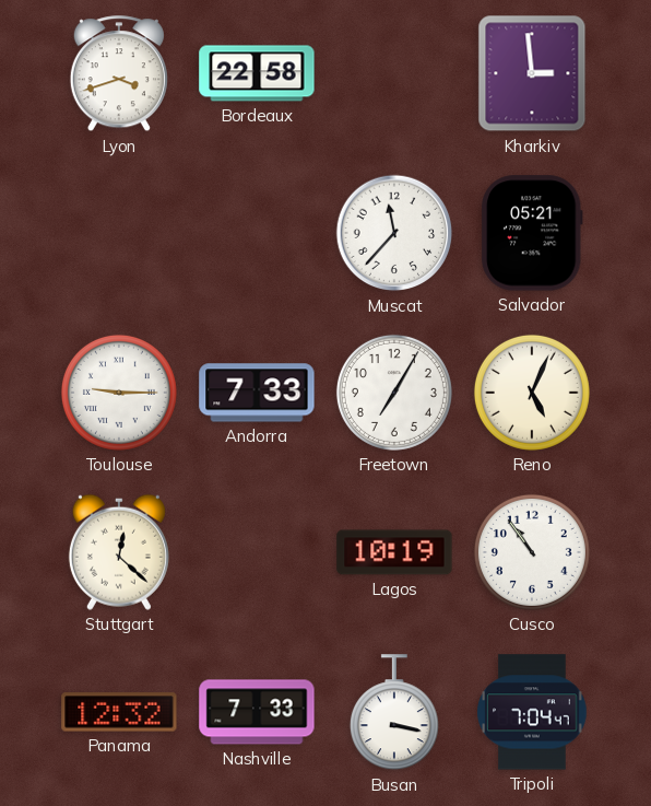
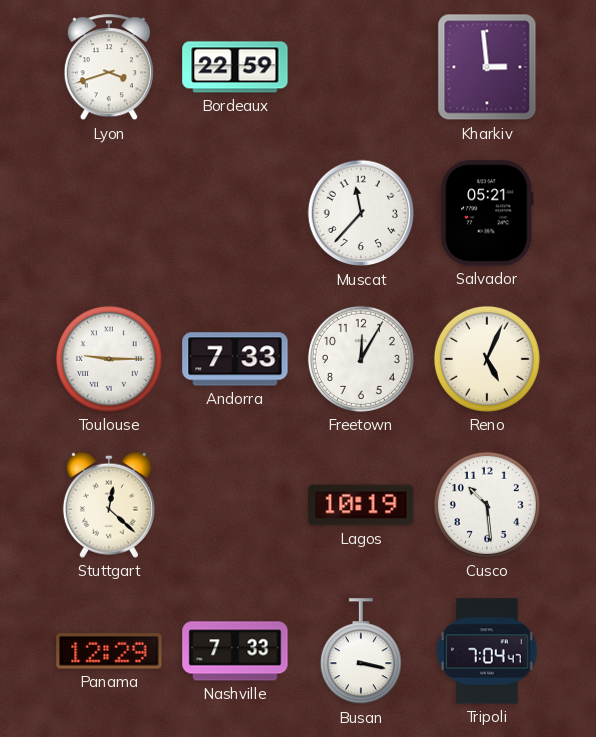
Bordeaux: 22:58 -> 22:59
Freetown: 7:05 -> 12:05
Cusco: 10:54 -> 10:29
Panama: 12:32 -> 12:29
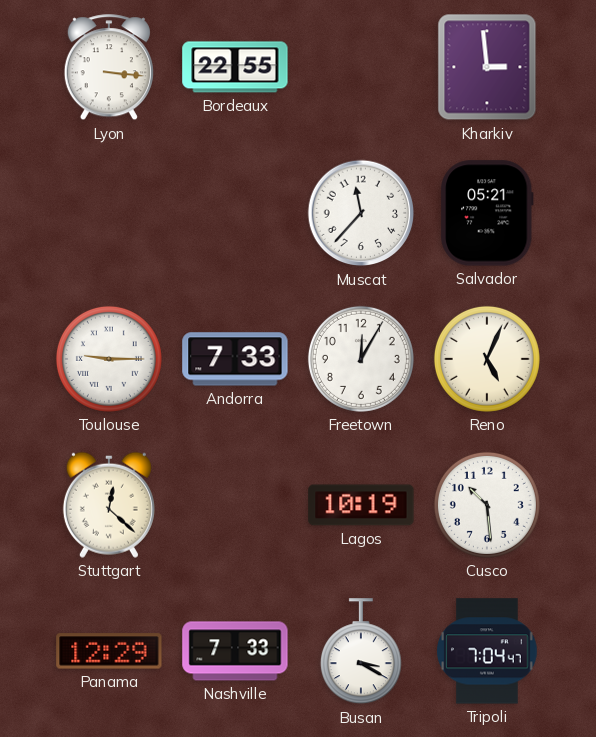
Lyon: 3:42 -> 3:16
Bordeaux: 22:59 -> 22:55
Busan: 3:17 -> 3:20
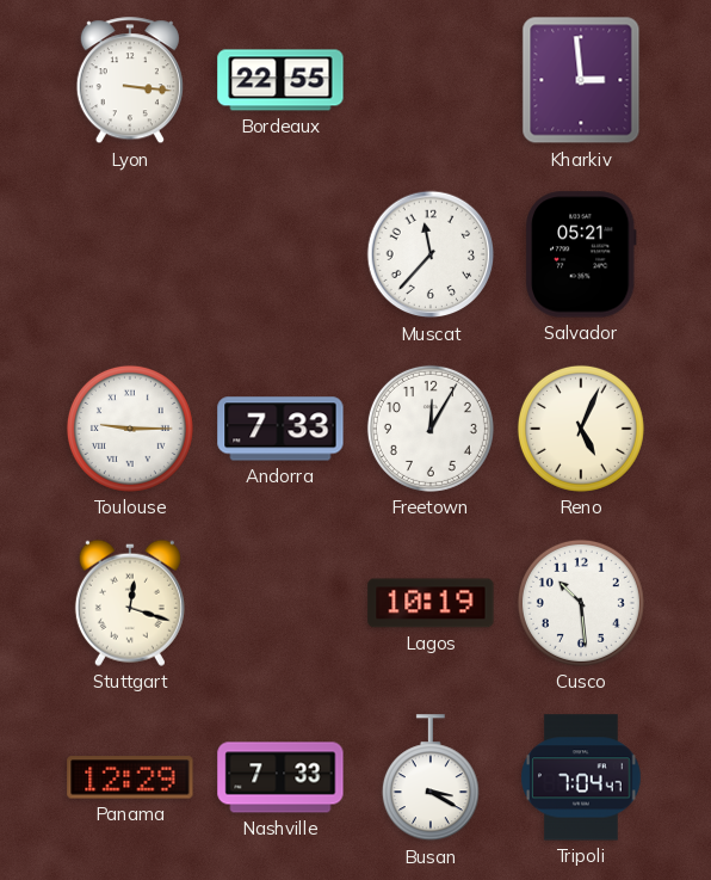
Stuttgart: 12:22 -> 12:18
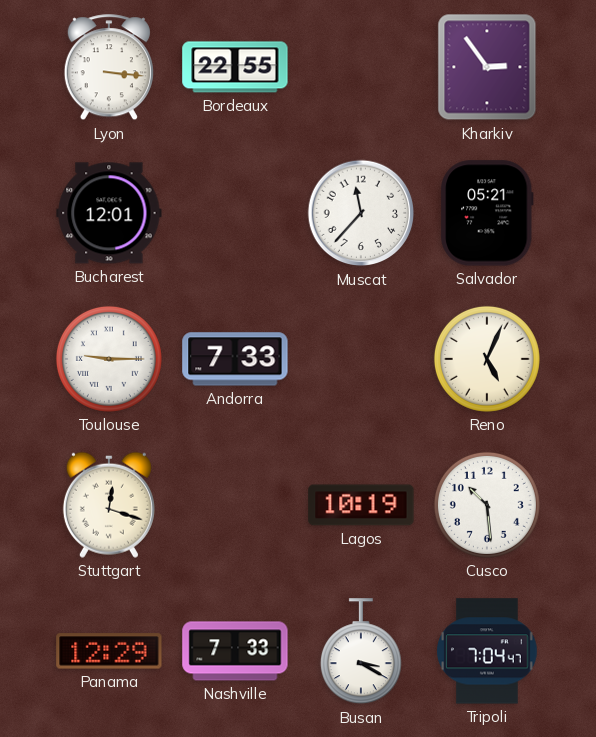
Kharkiv: 2:59 -> 2:54
Bucharest: none -> 12:01
Freetown: 12:05 -> none
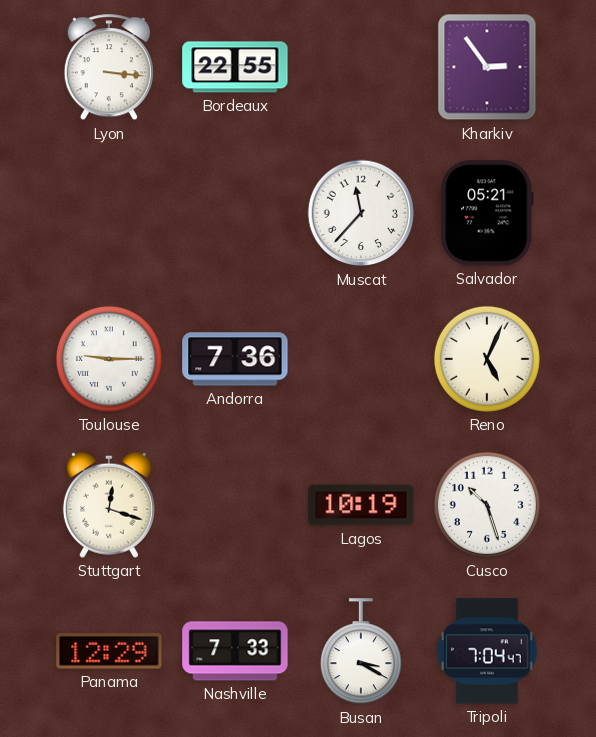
Bucharest: 12:01 -> none
Andorra: 7:33 -> 7:36
Cusco: 10:29 -> 10:27
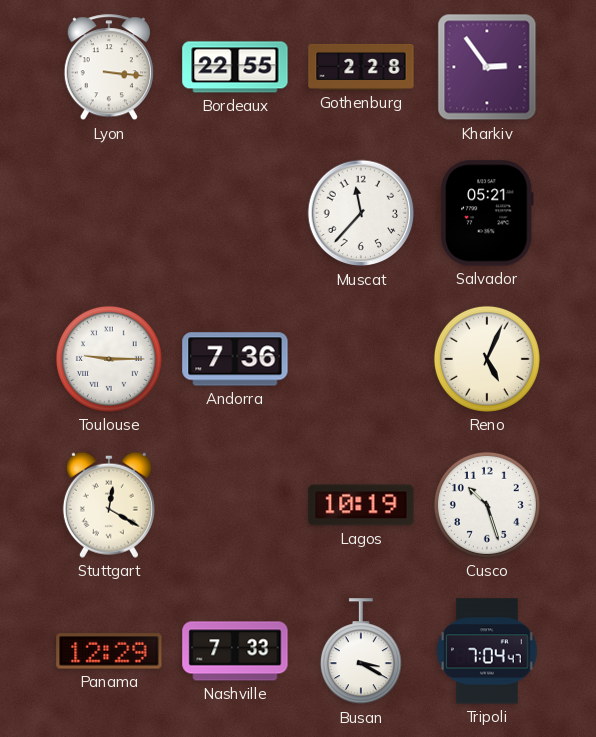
Gothenburg: none -> 2:28
Stuttgart: 12:18 -> 12:20
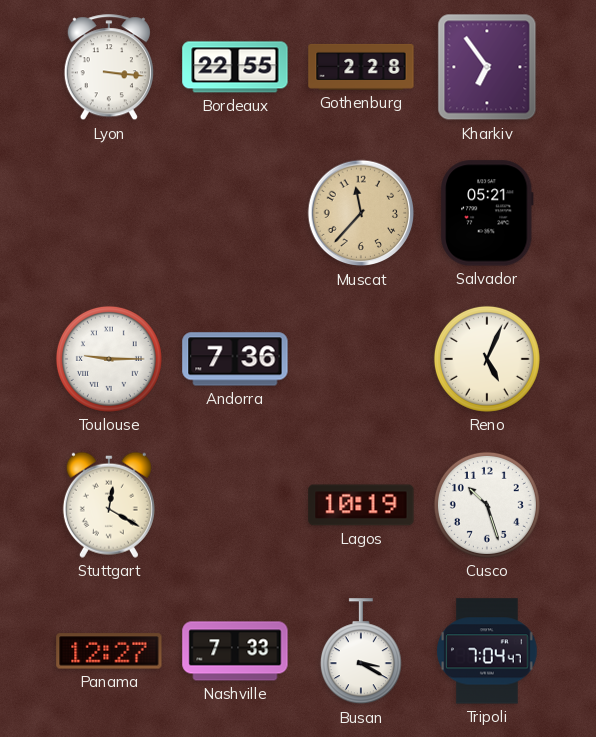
Kharkiv: 2:54 -> 6:54
Muscat dial: white -> champagne
Panama: 12:29 -> 12:27
